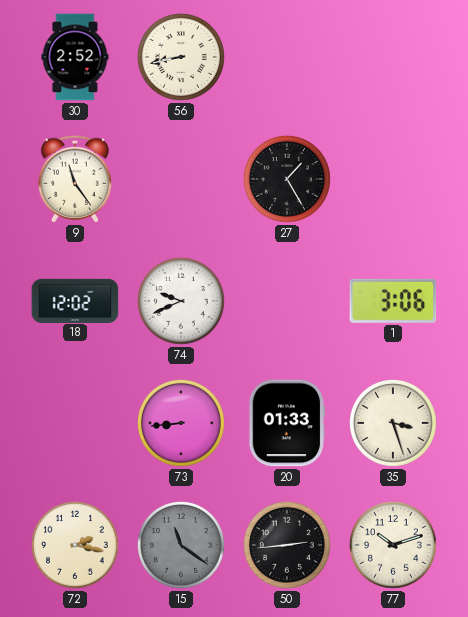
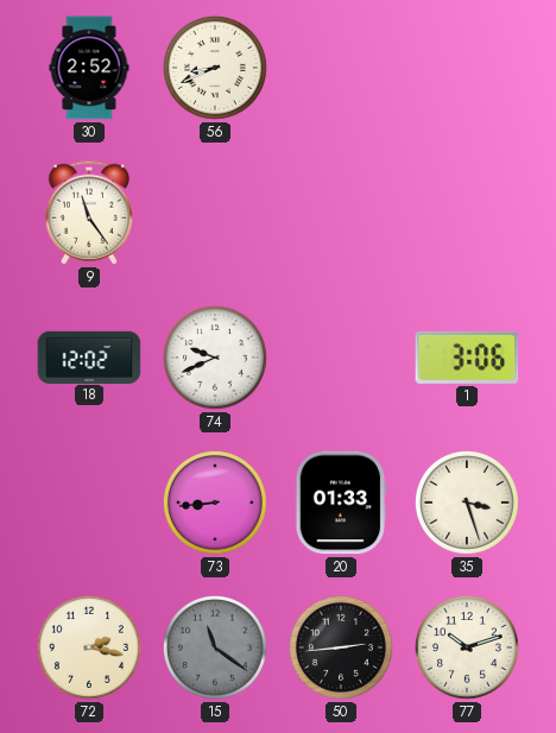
56: 8:43 -> 8:41
27: 1:25 -> none
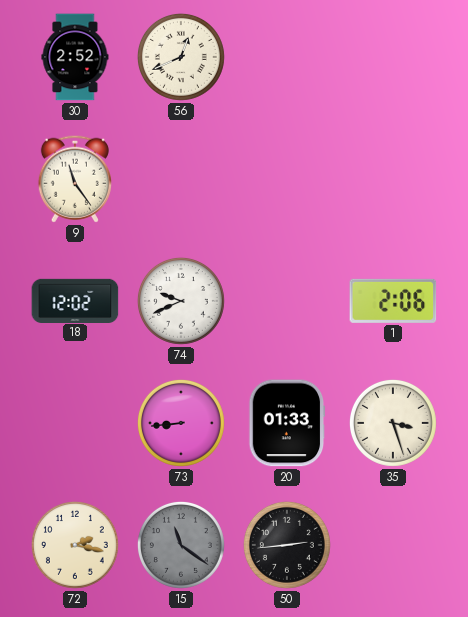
56: 8:41 -> 12:41
1: 3:06 -> 2:06
77: 10:12 -> none
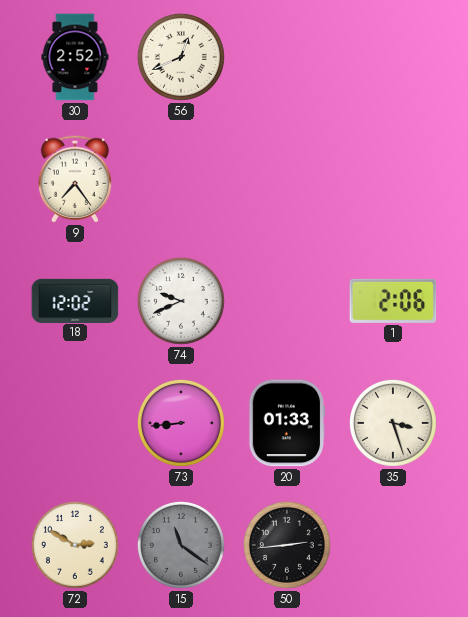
9: 11:24 -> 7:24
72: 2:17 -> 2:50
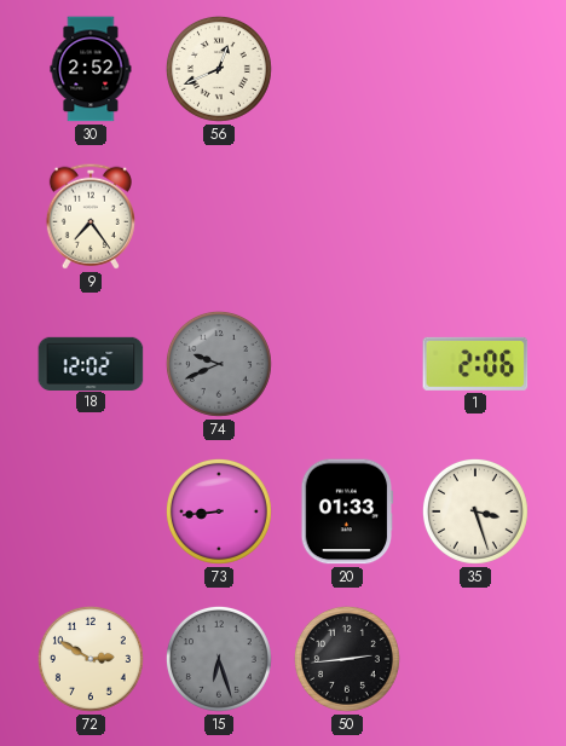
74 dial: white -> grey
15: 11:21 -> 6:27
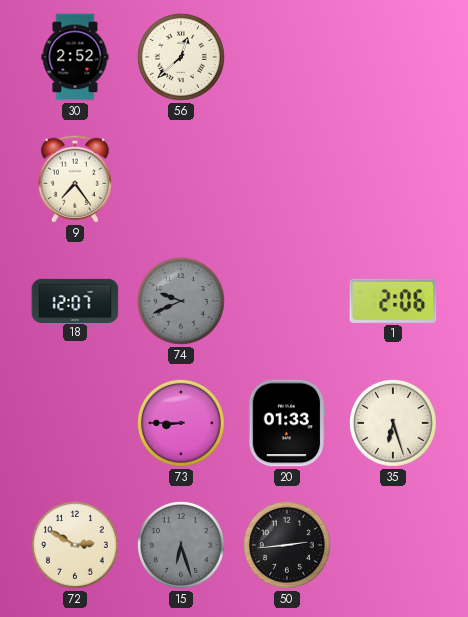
56: 12:41 -> 12:38
18: 12:02 -> 12:07
73: 8:44 -> 8:45
35: 3:27 -> 6:27
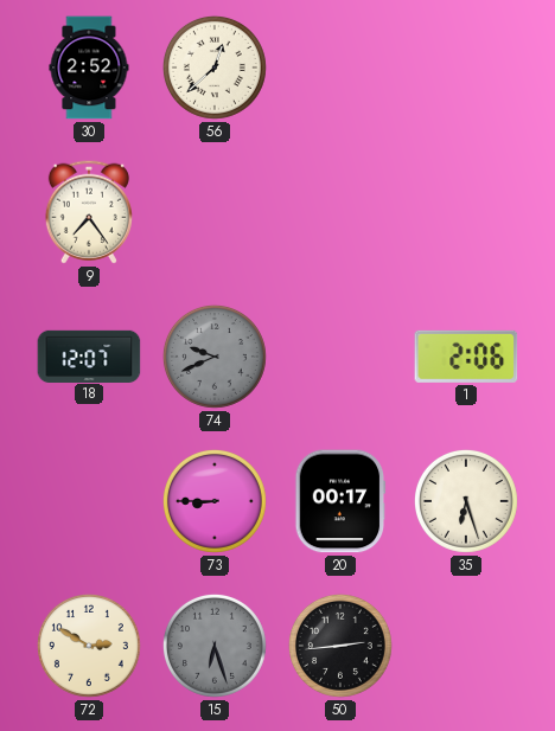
20: 01:33 -> 00:17
